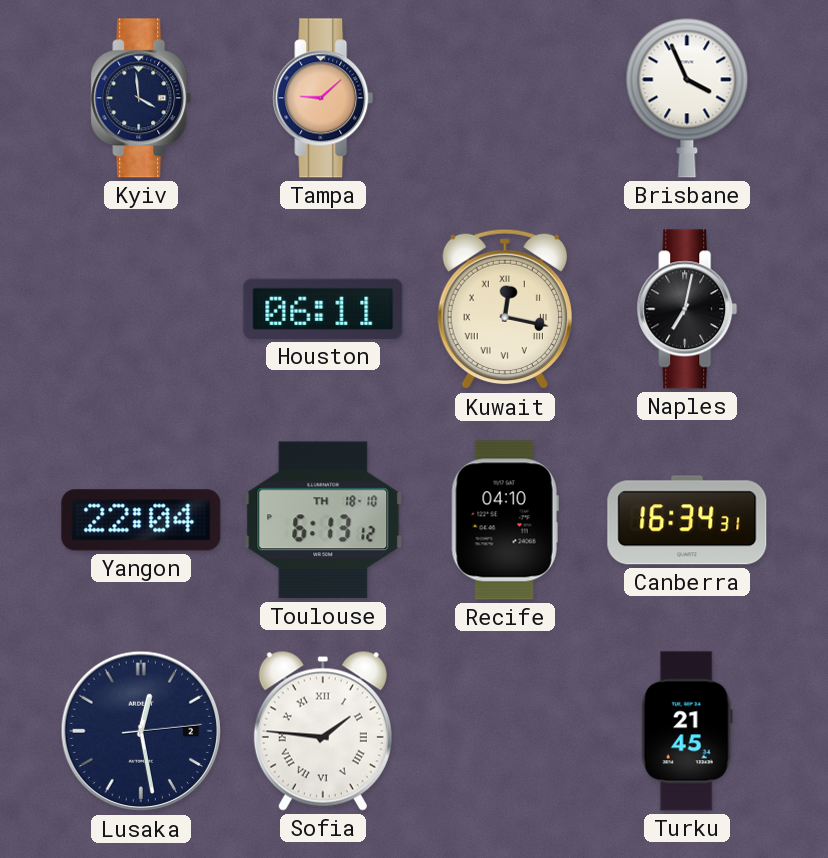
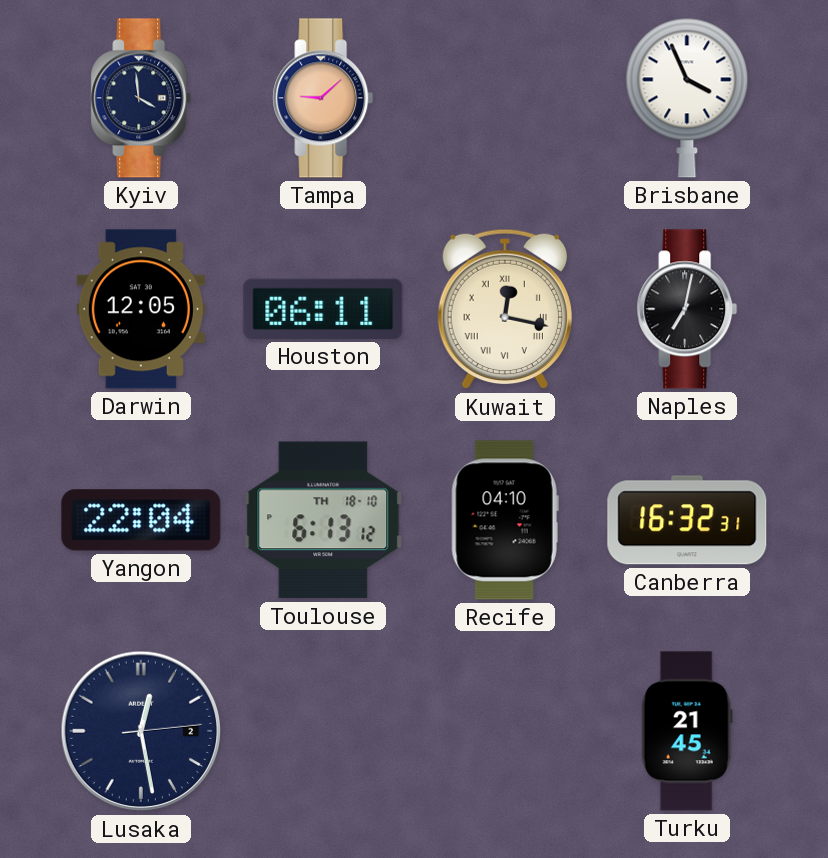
Darwin: none -> 12:05
Canberra: 16:34 -> 16:32
Sofia: 1:46 -> none
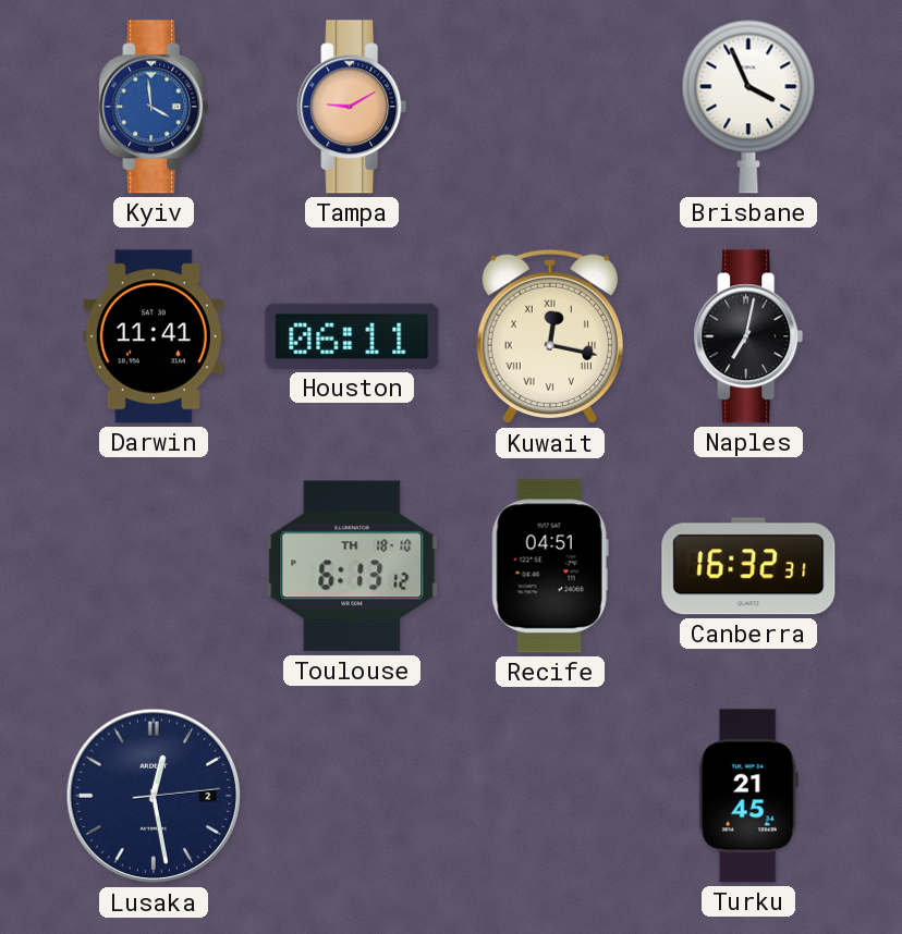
Kyiv dial: navy -> blue
Tampa: 9:08 -> 9:10
Darwin: 12:05 -> 11:41
Yangon: 22:04 -> none
Recife: 04:10 -> 04:51
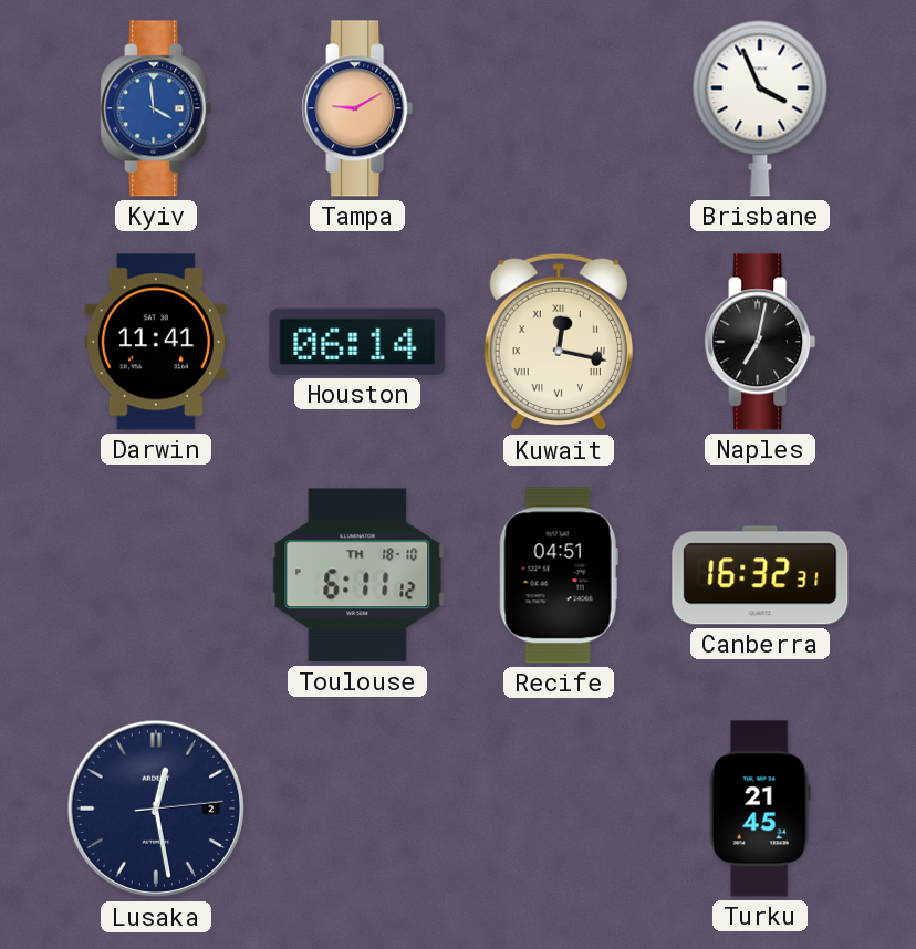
Houston: 06:11 -> 06:14
Toulouse: 6:13 -> 6:11
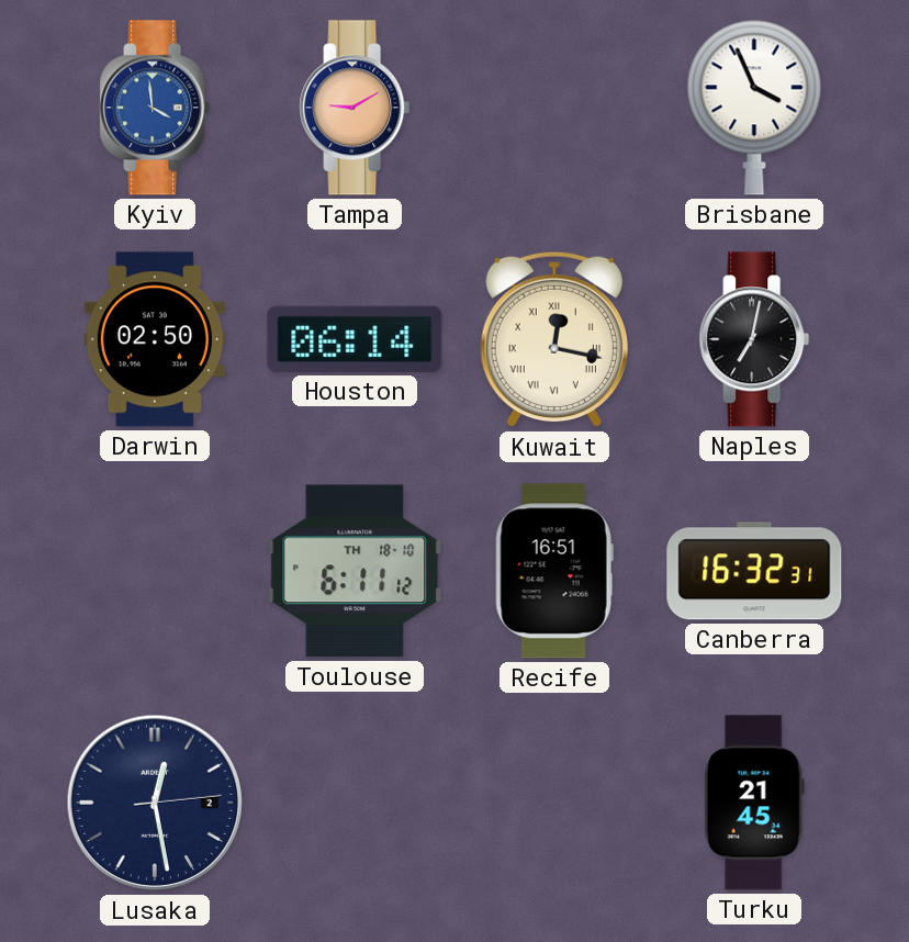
Darwin: 11:41 -> 02:50
Recife: 04:51 -> 16:51
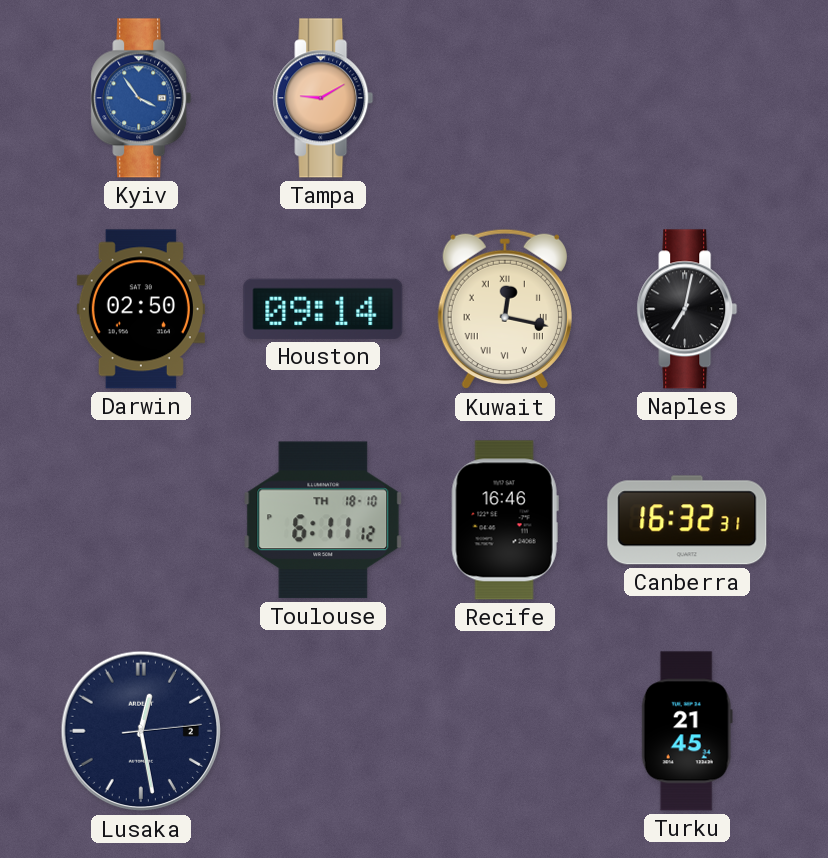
Kyiv: 3:59 -> 3:54
Brisbane: 3:56 -> none
Houston: 06:14 -> 09:14
Recife: 16:51 -> 16:46
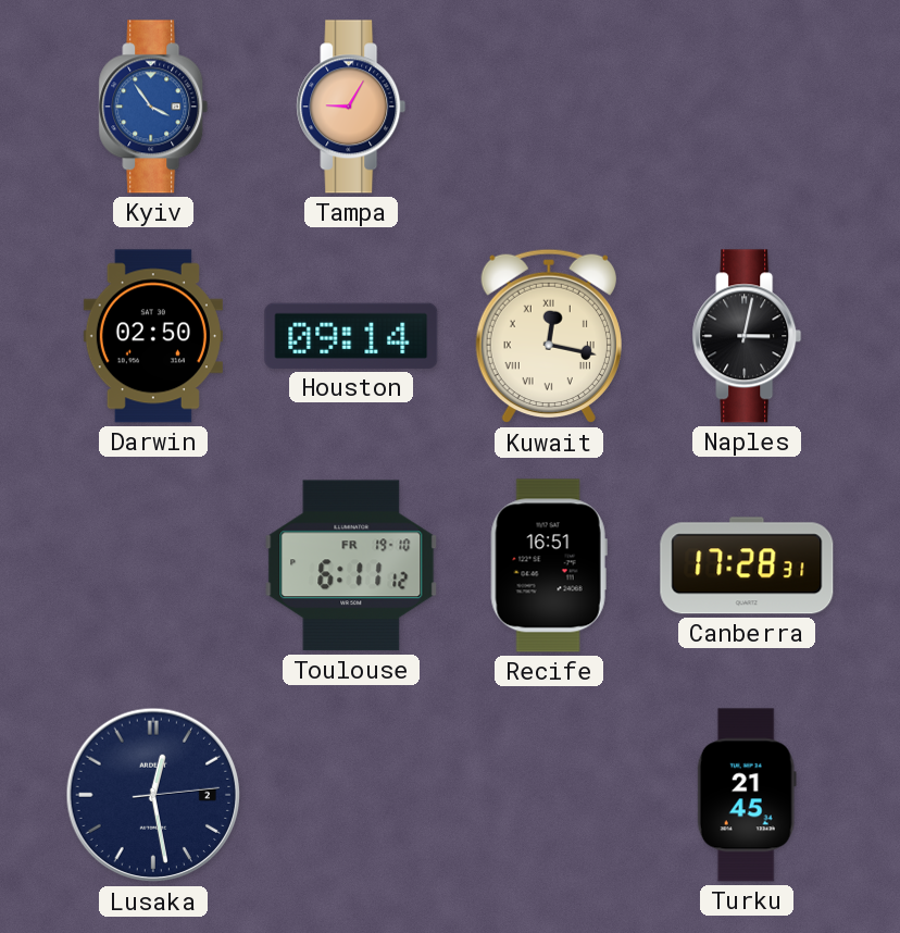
Tampa: 9:10 -> 9:05
Naples: 7:02 -> 3:02
Toulouse date: TH 18-10 -> FR 19-10
Recife: 16:46 -> 16:51
Canberra: 16:32 -> 17:28
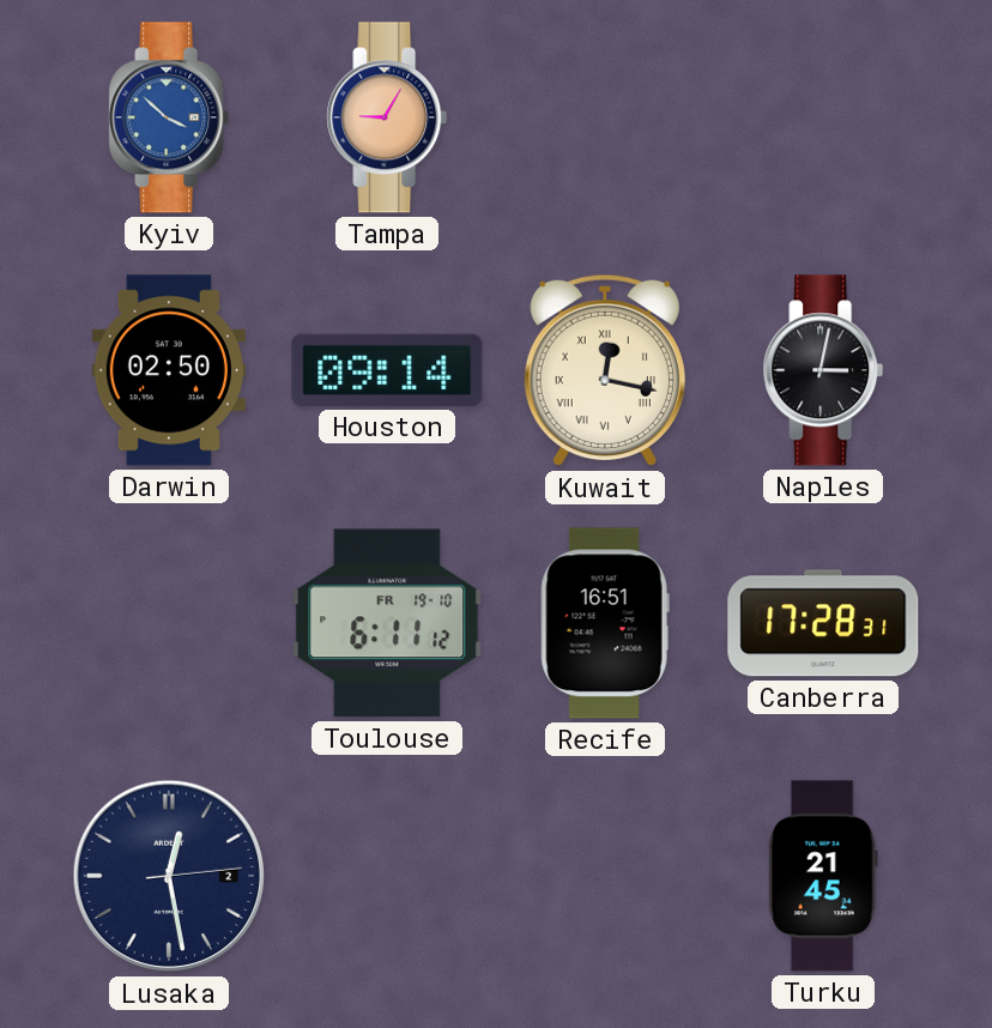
Kyiv: 3:54 -> 3:52
